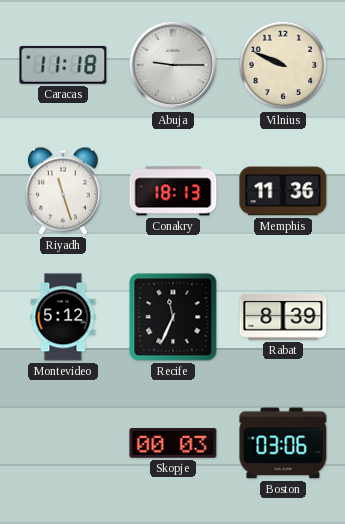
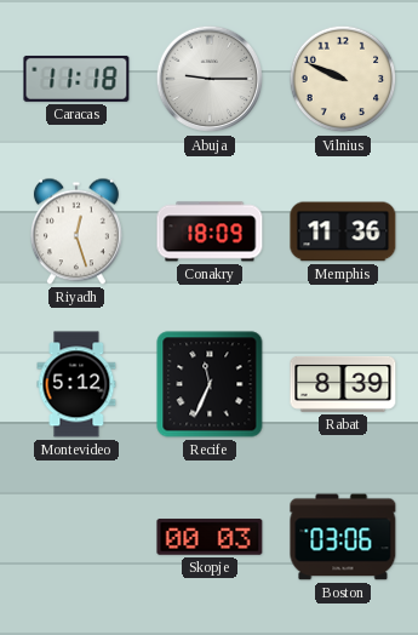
Riyadh: 11:27 -> 12:27
Conakry: 18:13 -> 18:09
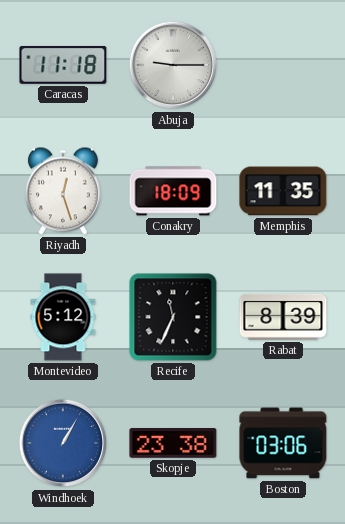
Vilnius: 9:49 -> none
Memphis: 11:36 -> 11:35
Windhoek: none -> 1:05
Skopje: 00:03 -> 23:38
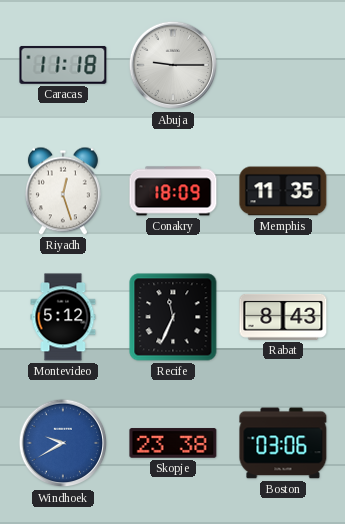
Rabat: 8:39 -> 8:43
Windhoek: 1:05 -> 9:40
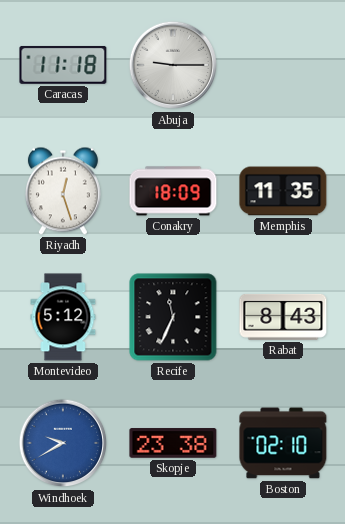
Boston: 03:06 -> 02:10
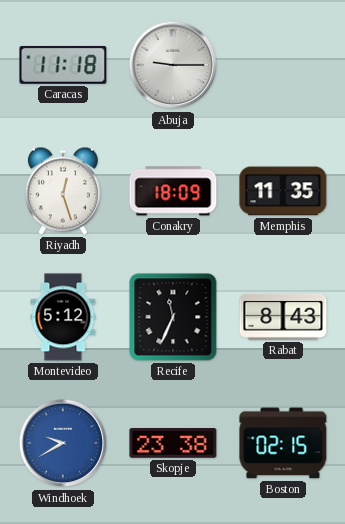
Boston: 02:10 -> 02:15
